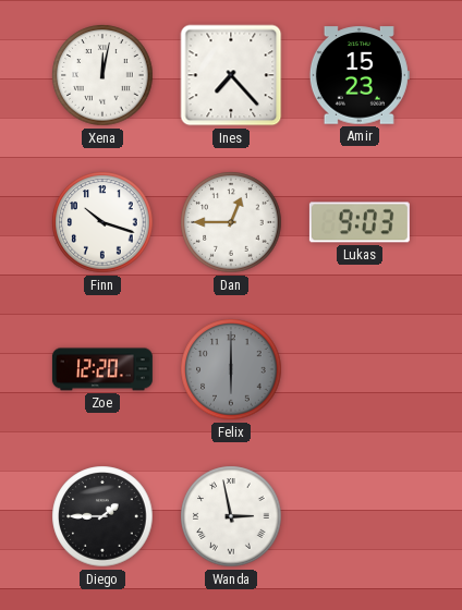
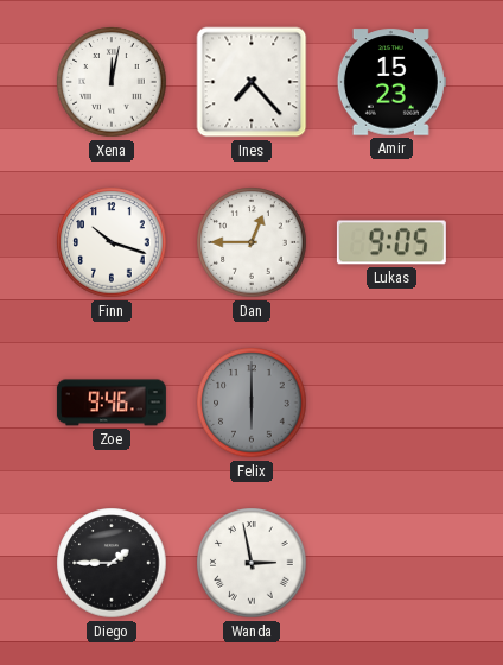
Lukas: 9:03 -> 9:05
Zoe: 12:20 -> 9:46
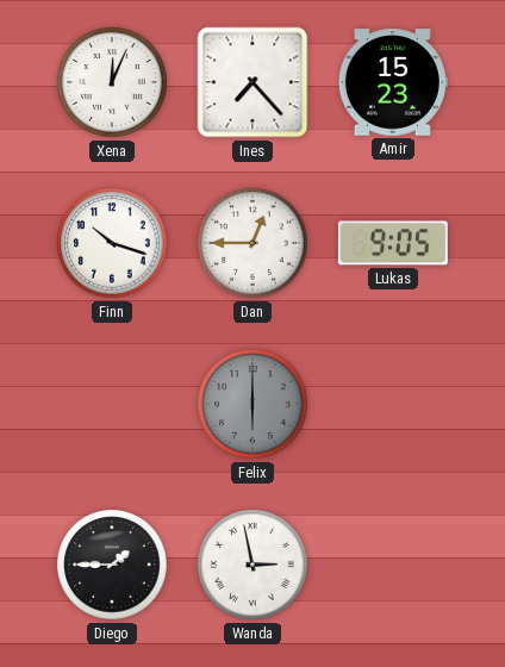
Xena: 12:02 -> 12:04
Zoe: 9:46 -> none
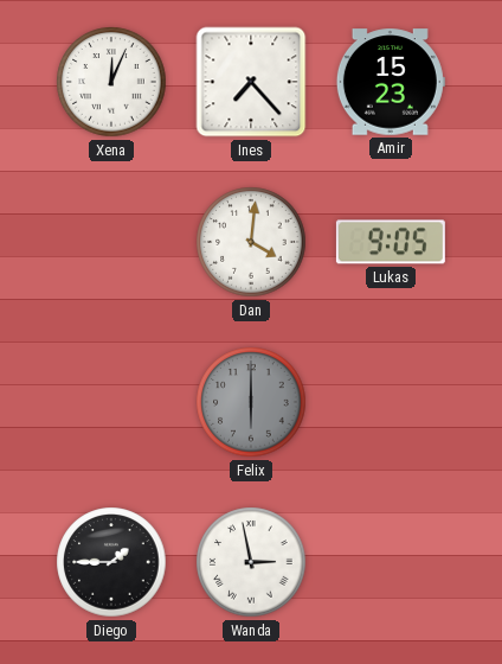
Finn: 10:18 -> none
Dan: 12:45 -> 4:01
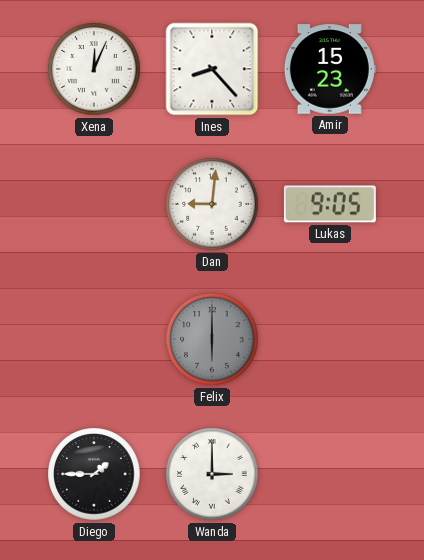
Ines: 7:23 -> 8:23
Dan: 4:01 -> 9:01
Wanda: 2:58 -> 3:00
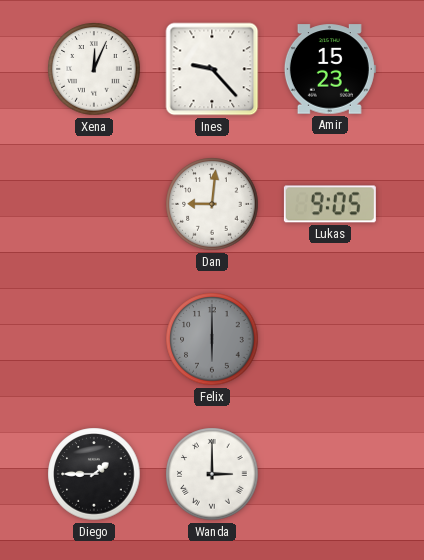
Ines: 8:23 -> 9:23
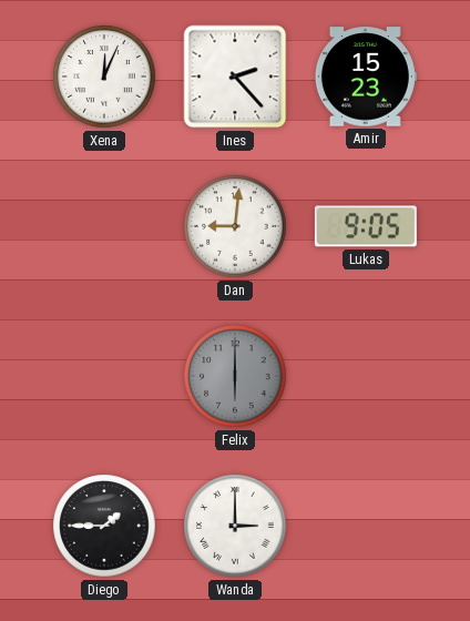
Ines: 9:23 -> 2:23
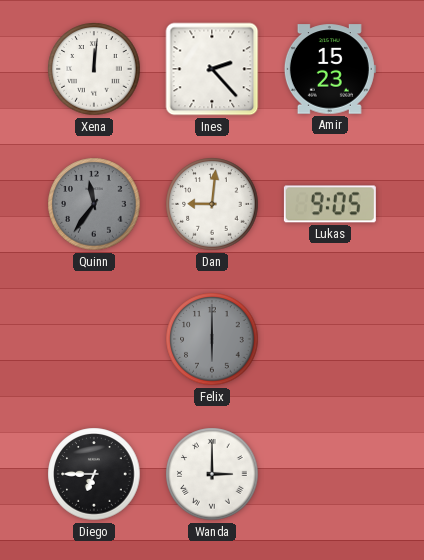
Xena: 12:04 -> 12:01
Quinn: none -> 11:36
Diego: 1:45 -> 6:45
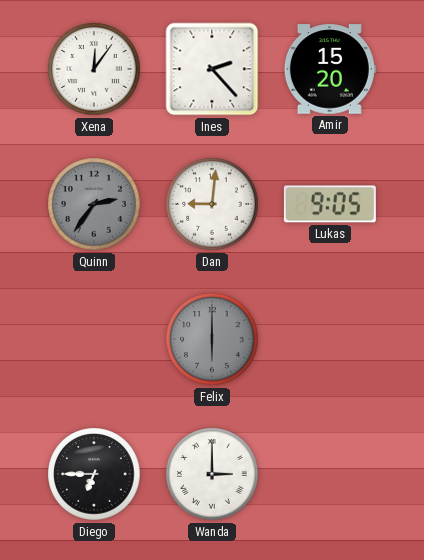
Xena: 12:01 -> 12:06
Amir: 15:23 -> 15:20
Quinn: 11:36 -> 2:36
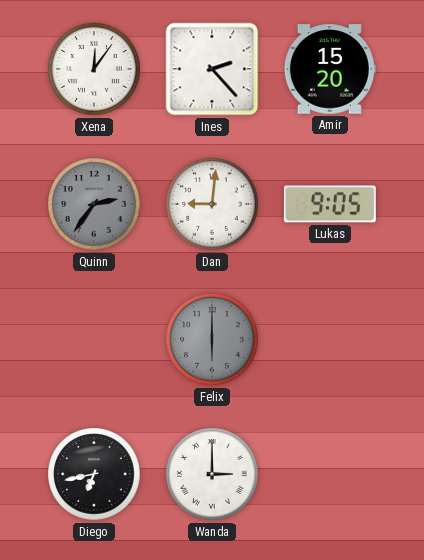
Diego: 6:45 -> 6:43
